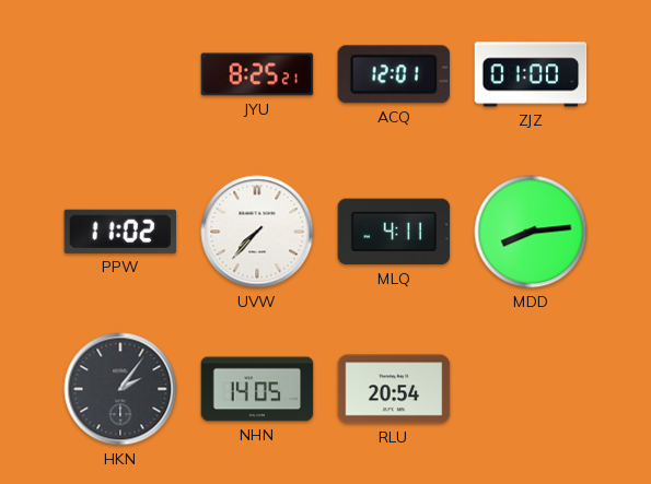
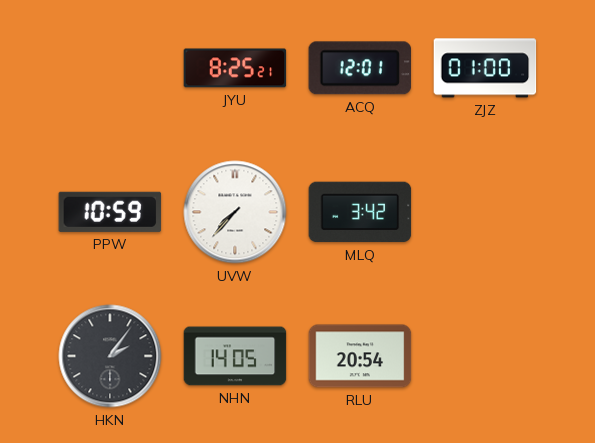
PPW: 11:02 -> 10:59
MLQ: 4:11 -> 3:42
MDD: 8:14 -> none
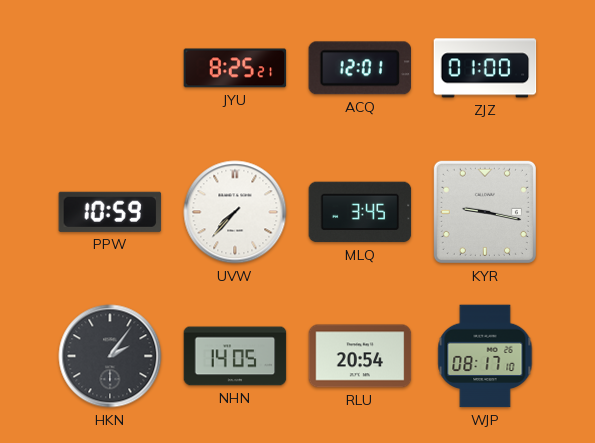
MLQ: 3:42 -> 3:45
KYR: none -> 9:17
WJP: none -> 08:17
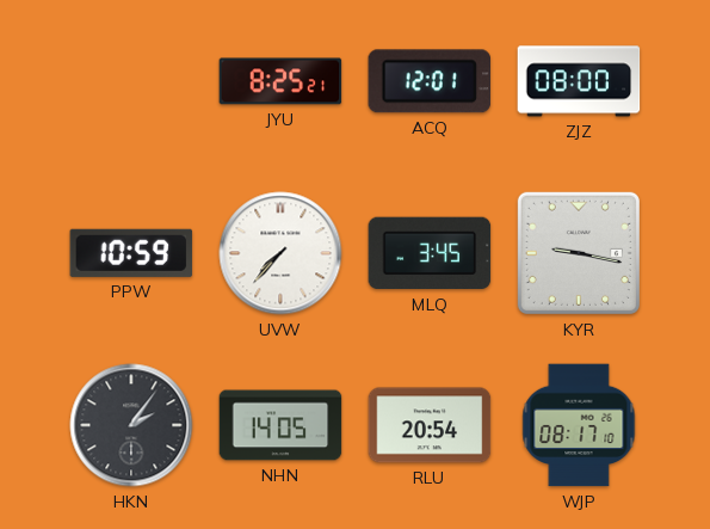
ZJZ: 01:00 -> 08:00
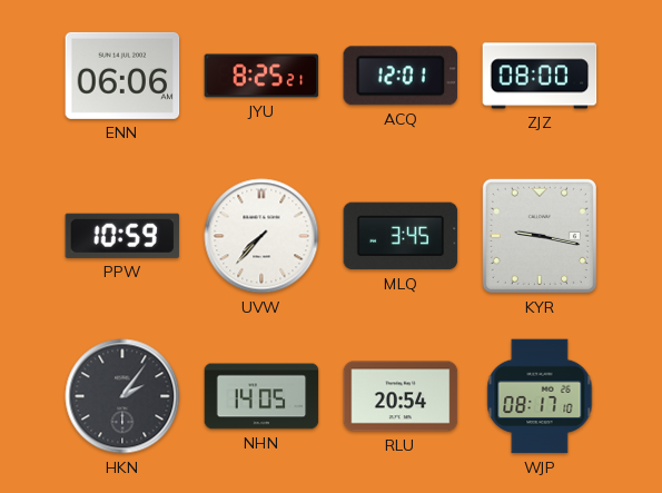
ENN: none -> 06:06
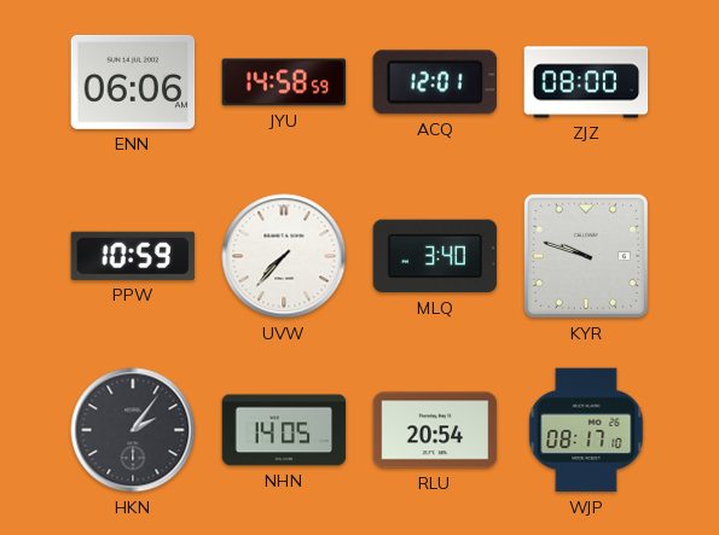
JYU: 8:25 -> 14:58
MLQ: 3:45 -> 3:40
KYR: 9:17 -> 9:48
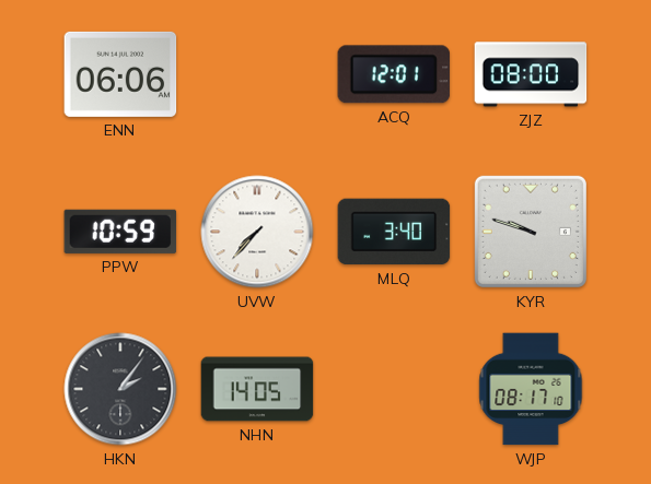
JYU: 14:58 -> none
RLU: 20:54 -> none
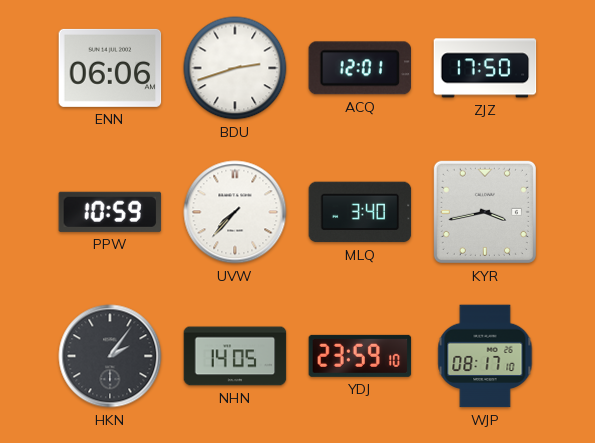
BDU: none -> 2:42
ZJZ: 08:00 -> 17:50
KYR: 9:48 -> 3:43
YDJ: none -> 23:59
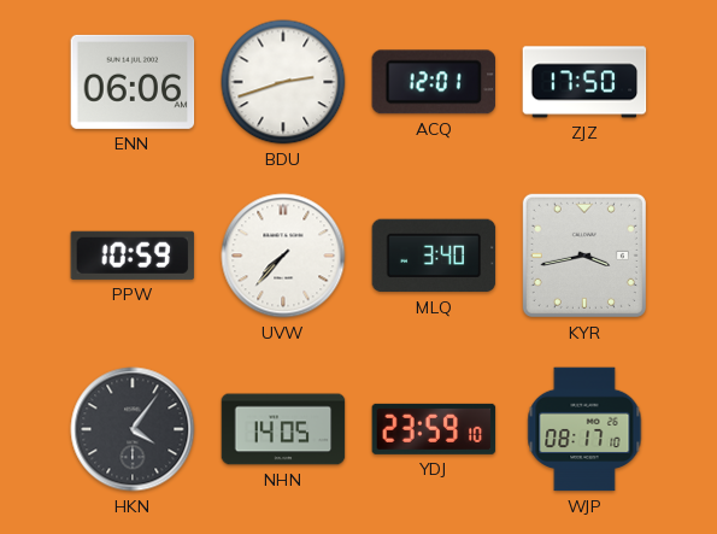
HKN: 2:06 -> 4:06
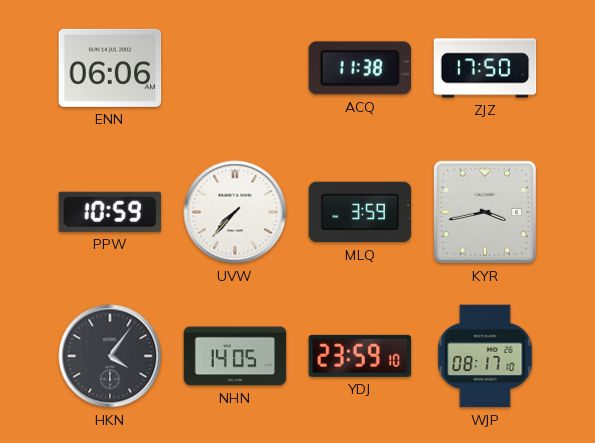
BDU: 2:42 -> none
ACQ: 12:01 -> 11:38
MLQ: 3:40 -> 3:59
